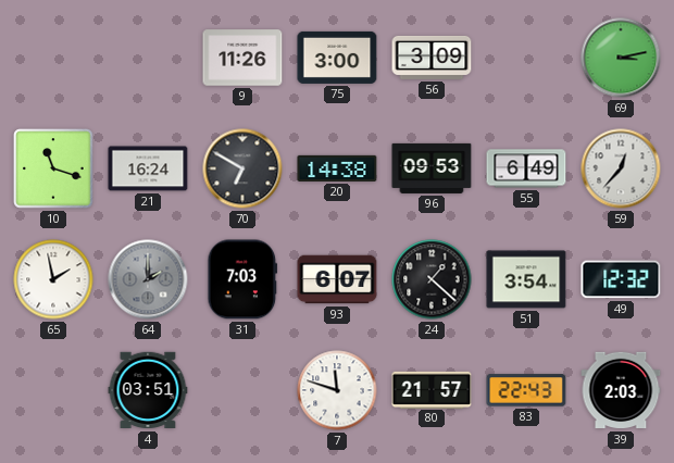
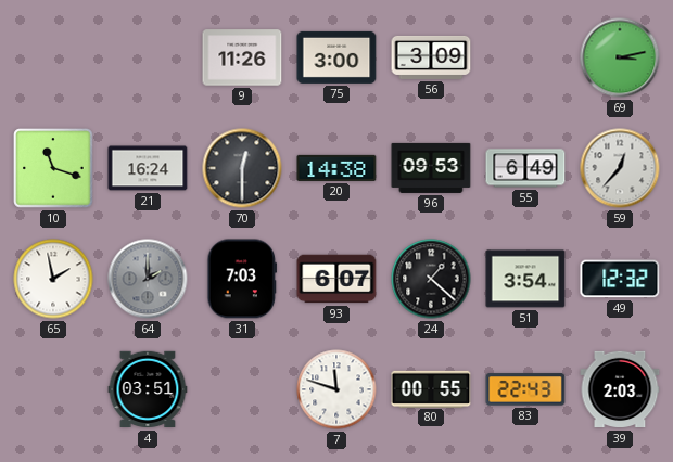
70: 6:50 -> 12:30
80: 21:57 -> 00:55
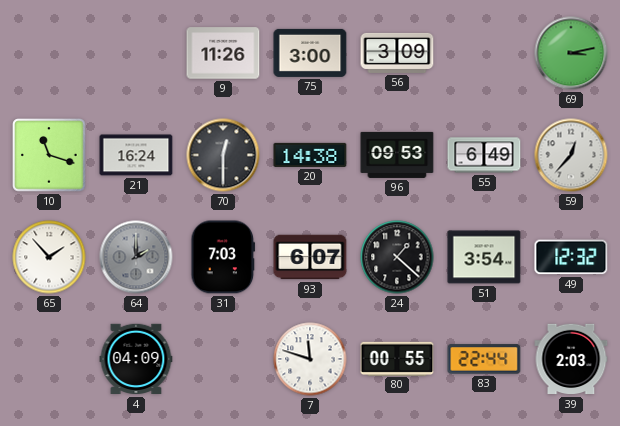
65: 1:58 -> 1:53
4: 03:51 -> 04:09
83: 22:43 -> 22:44
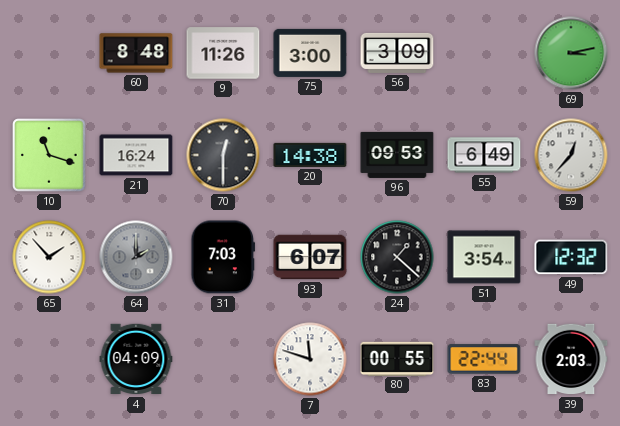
60: none -> 8:48
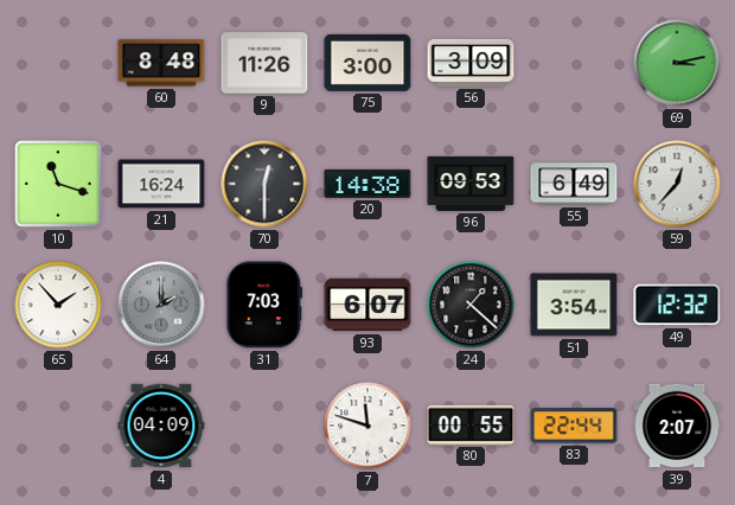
39: 2:03 -> 2:07
